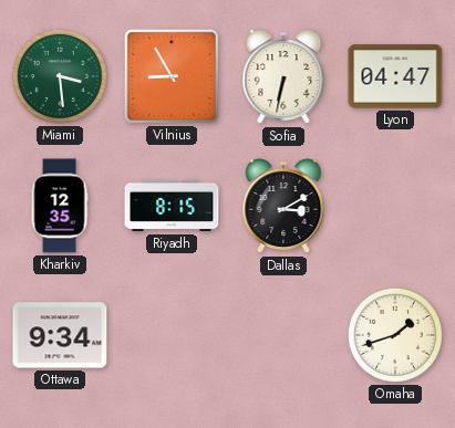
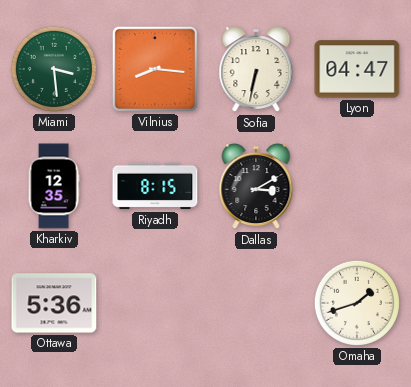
Vilnius: 8:55 -> 8:16
Ottawa: 9:34 -> 5:36
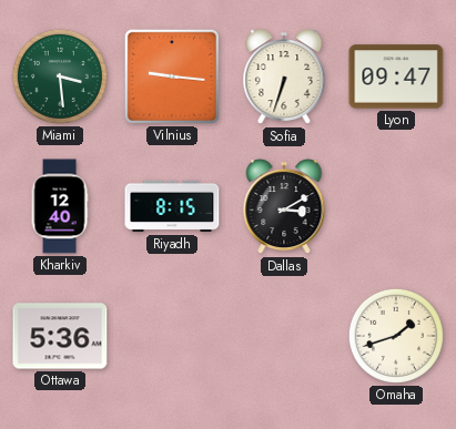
Vilnius: 8:16 -> 9:16
Sofia: 6:32 -> 6:33
Lyon: 04:47 -> 09:47
Kharkiv: 12:35 -> 12:40
